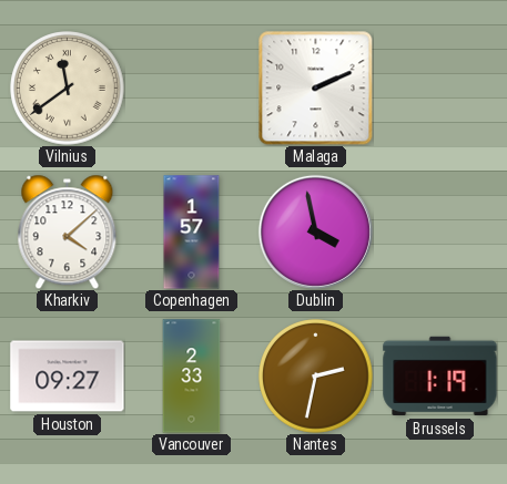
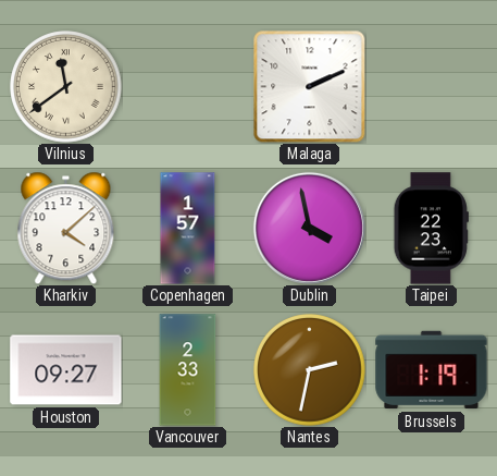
Taipei: none -> 22:23
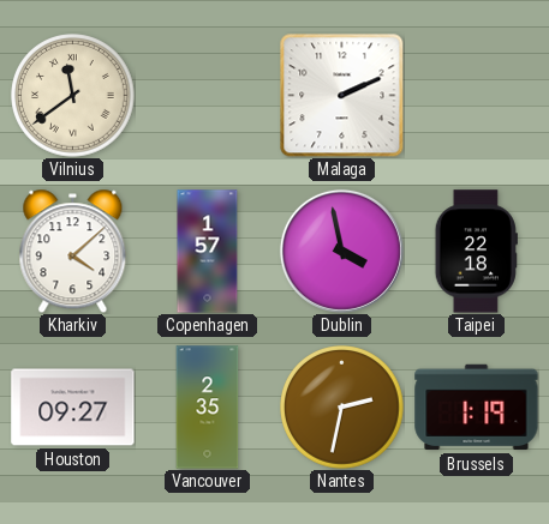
Taipei: 22:23 -> 22:18
Vancouver: 2:33 -> 2:35
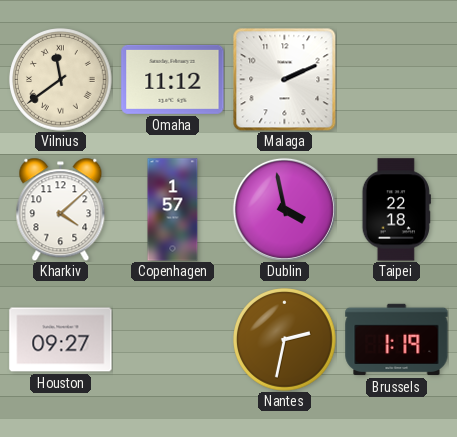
Omaha: none -> 11:12
Vancouver: 2:35 -> none
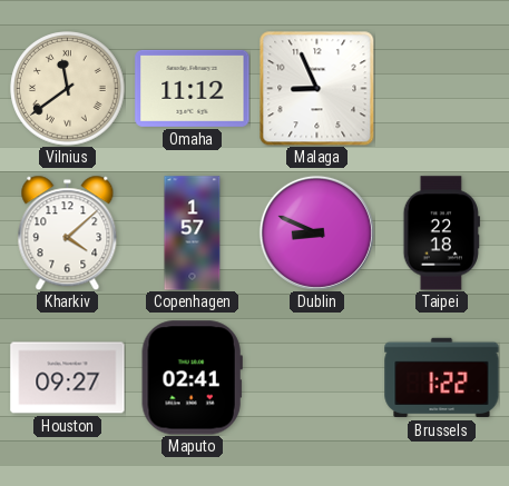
Malaga: 2:11 -> 8:56
Dublin: 3:58 -> 8:49
Maputo: none -> 02:41
Nantes: 2:32 -> none
Brussels: 1:19 -> 1:22
